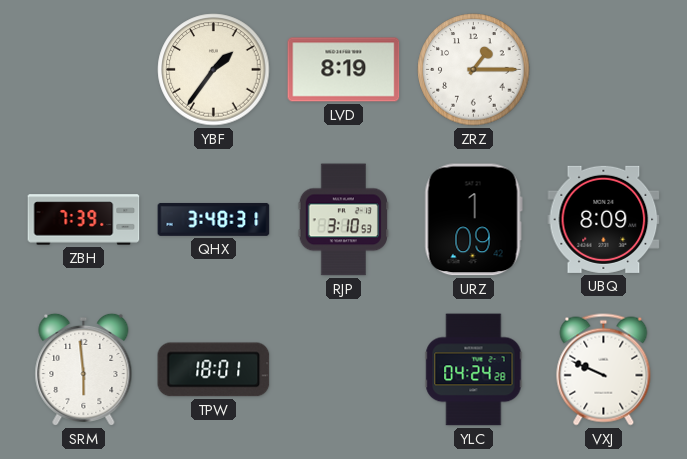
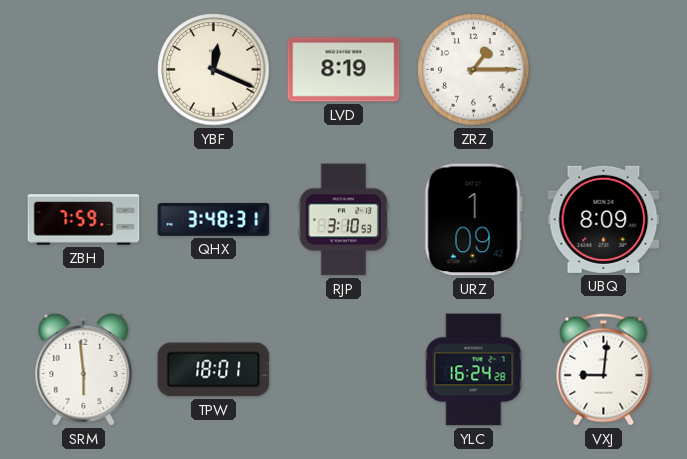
YBF: 1:36 -> 12:19
ZBH: 7:39 -> 7:59
YLC: 04:24 -> 16:24
VXJ: 9:49 -> 9:01
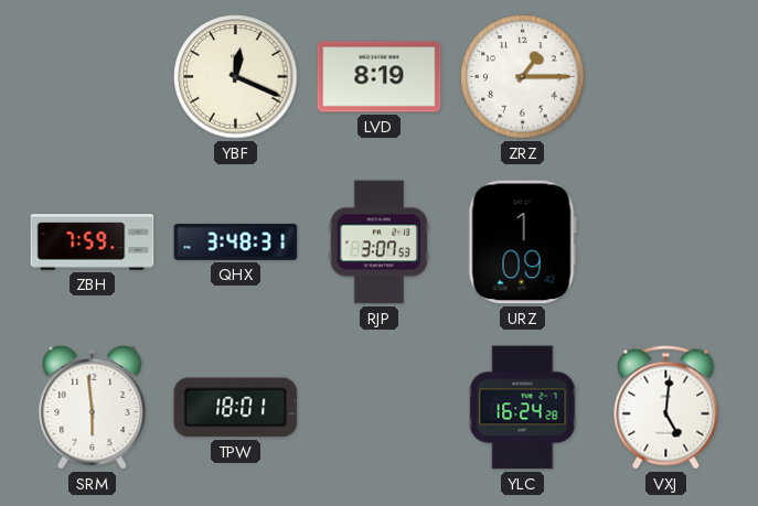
RJP: 3:10 -> 3:07
UBQ: 8:09 -> none
VXJ: 9:01 -> 5:01
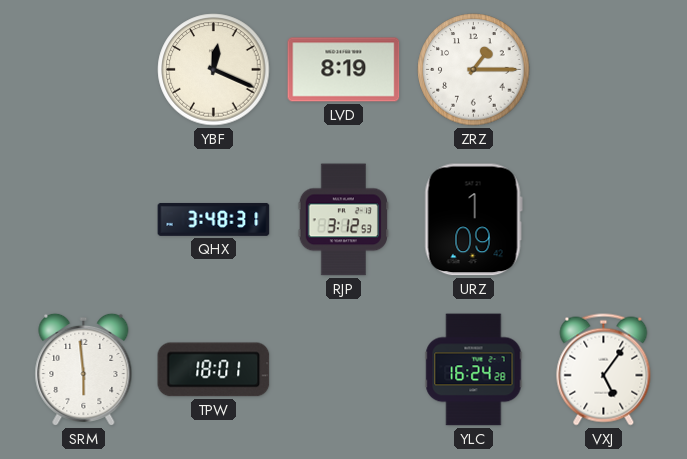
ZBH: 7:59 -> none
RJP: 3:07 -> 3:12
VXJ: 5:01 -> 5:06
